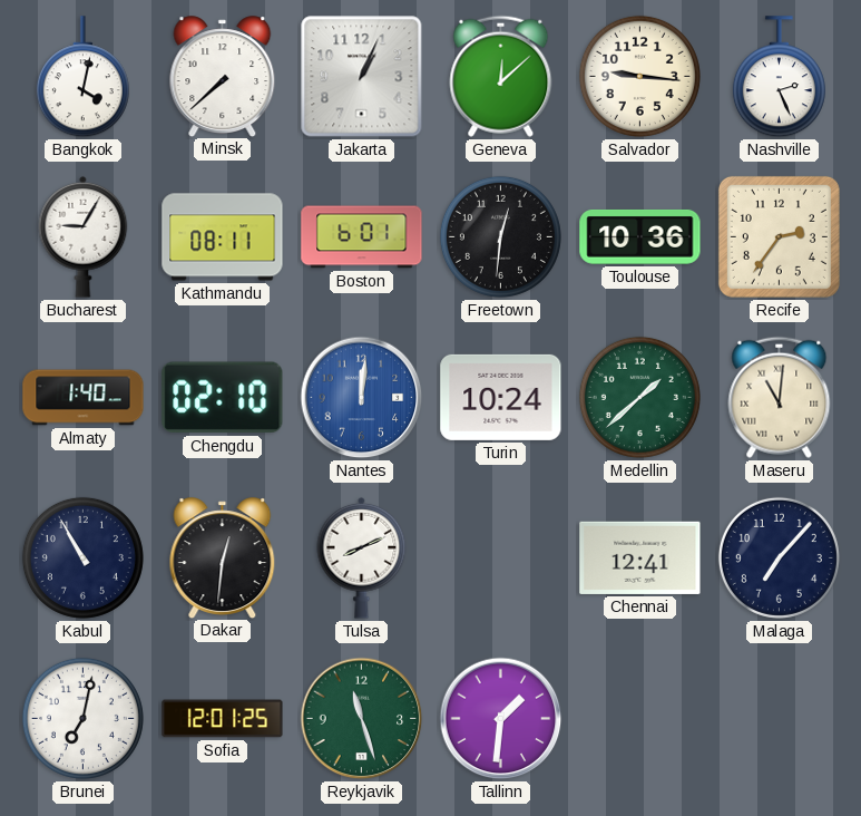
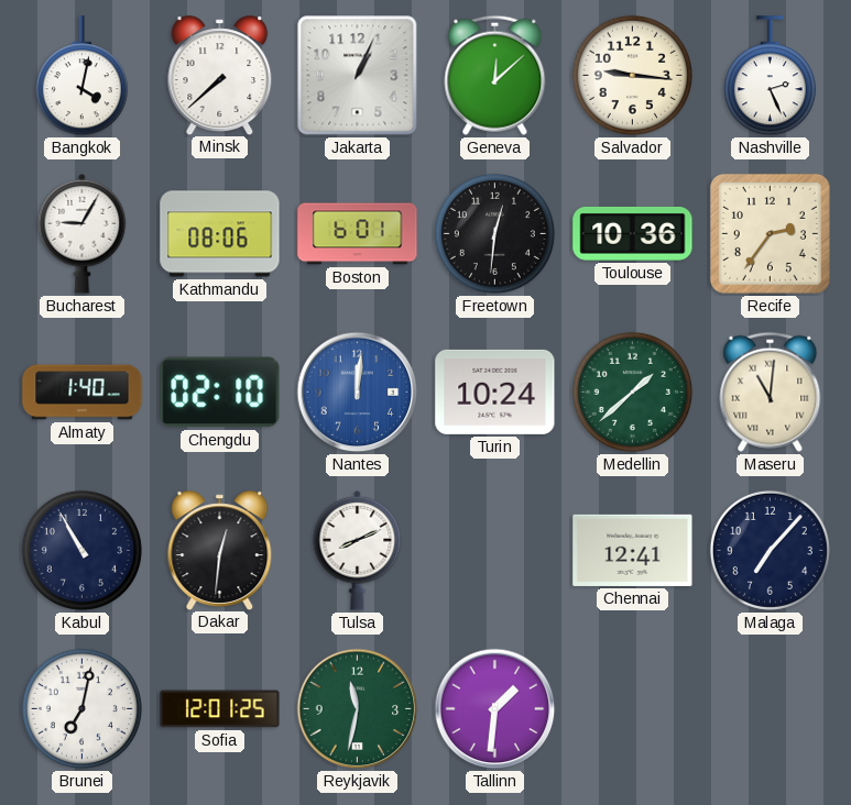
Kathmandu: 08:11 -> 08:06
Reykjavik: 11:27 -> 11:32
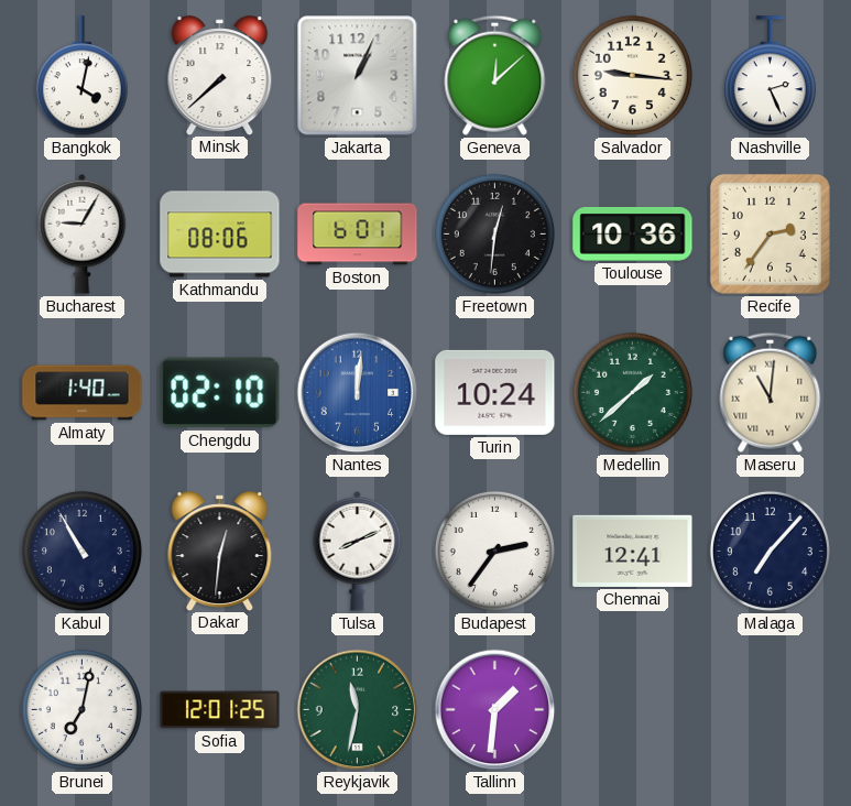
Budapest: none -> 2:36
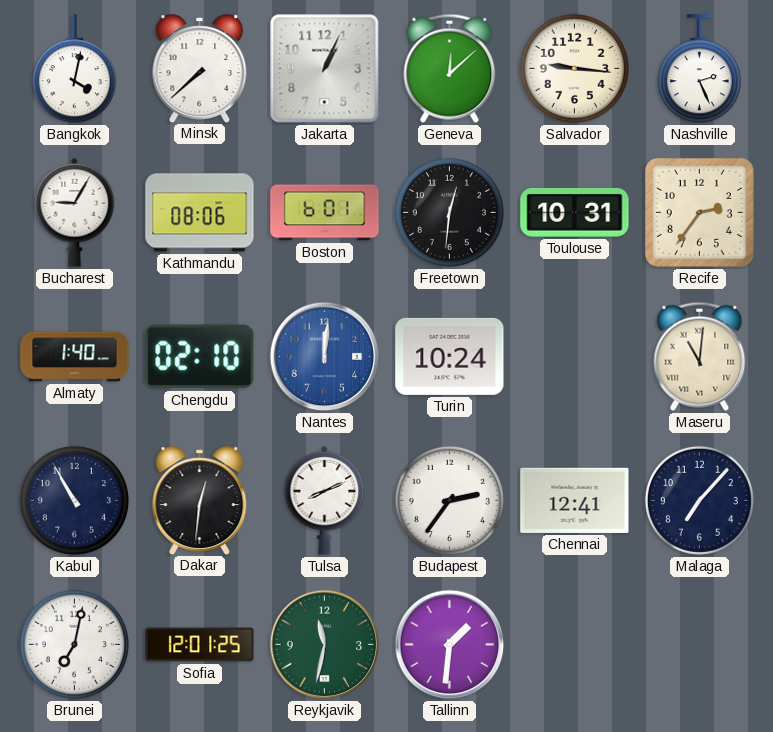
Toulouse: 10:36 -> 10:31
Medellin: 1:38 -> none
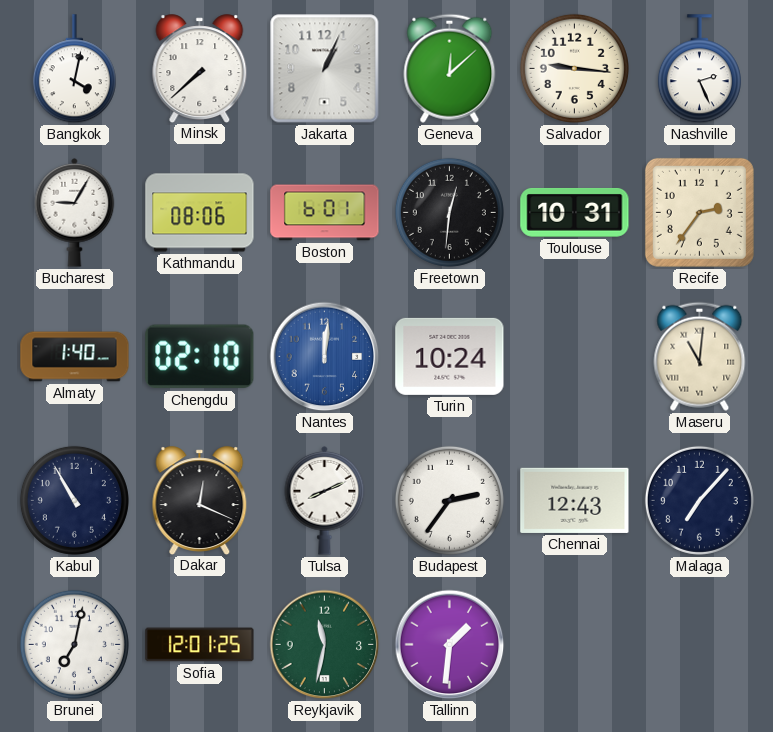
Dakar: 12:31 -> 12:19
Chennai: 12:41 -> 12:43
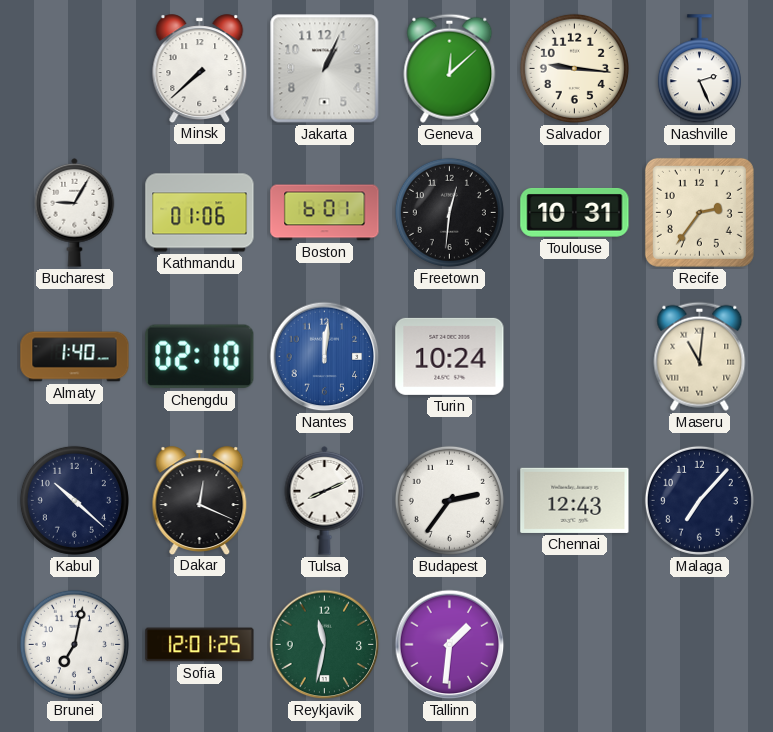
Bangkok: 4:02 -> none
Kathmandu: 08:06 -> 01:06
Kabul: 10:55 -> 10:22
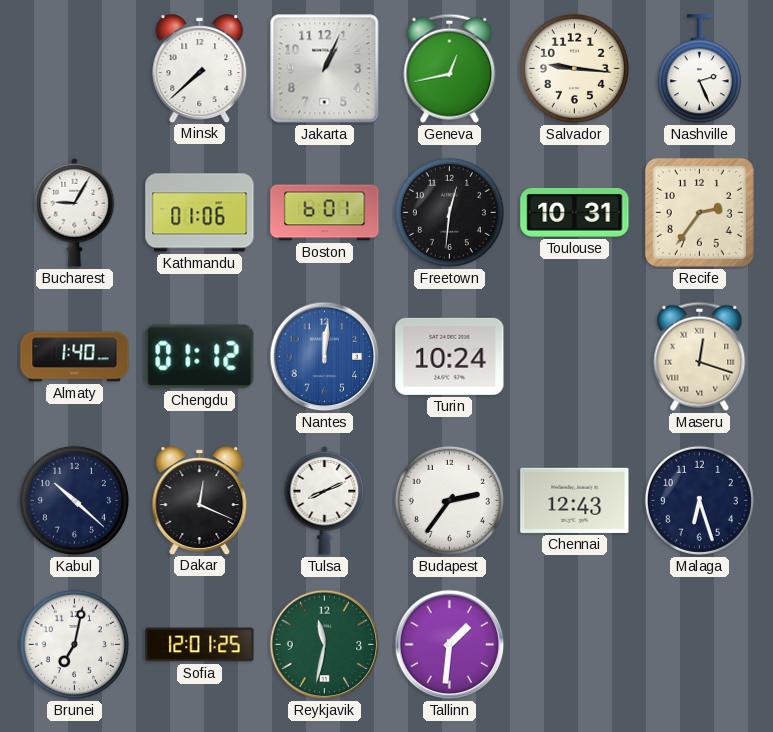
Geneva: 12:08 -> 12:43
Chengdu: 02:10 -> 01:12
Maseru: 11:01 -> 12:18
Malaga: 7:07 -> 6:27
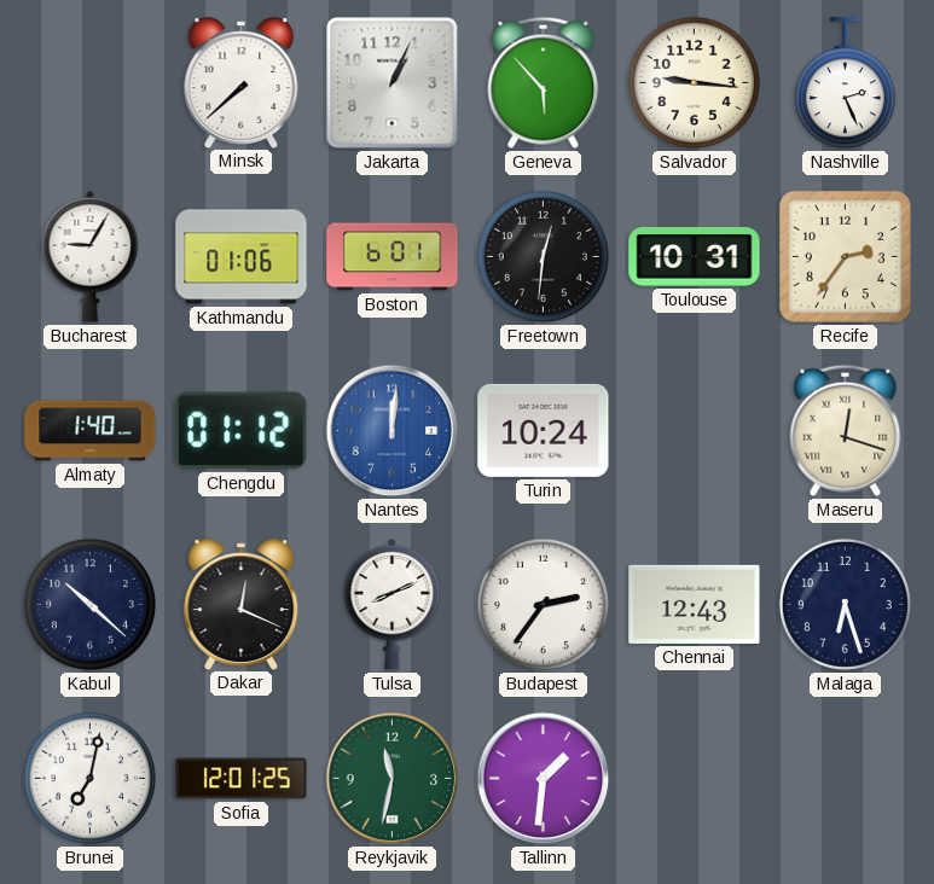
Geneva: 12:43 -> 5:53
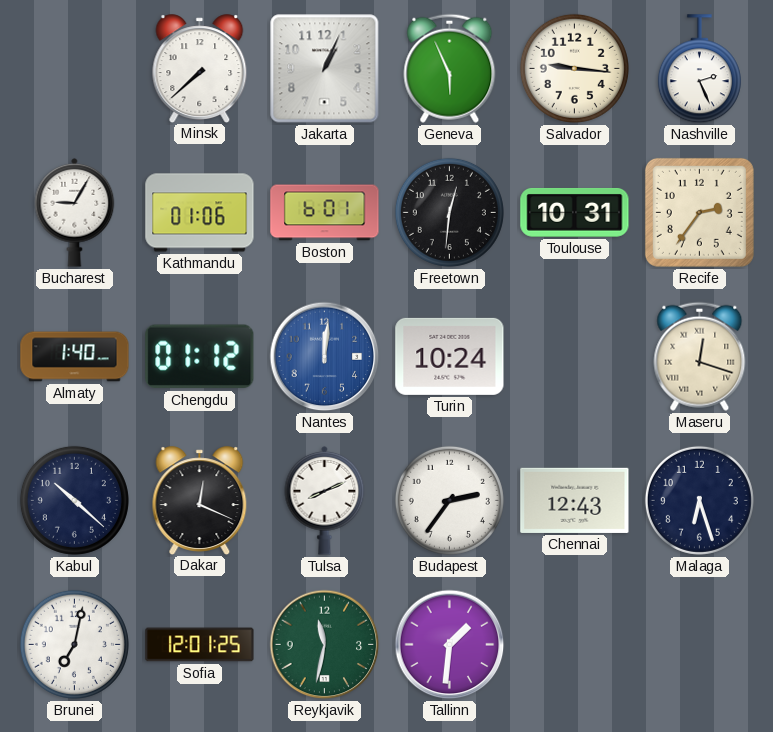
Geneva: 5:53 -> 5:56
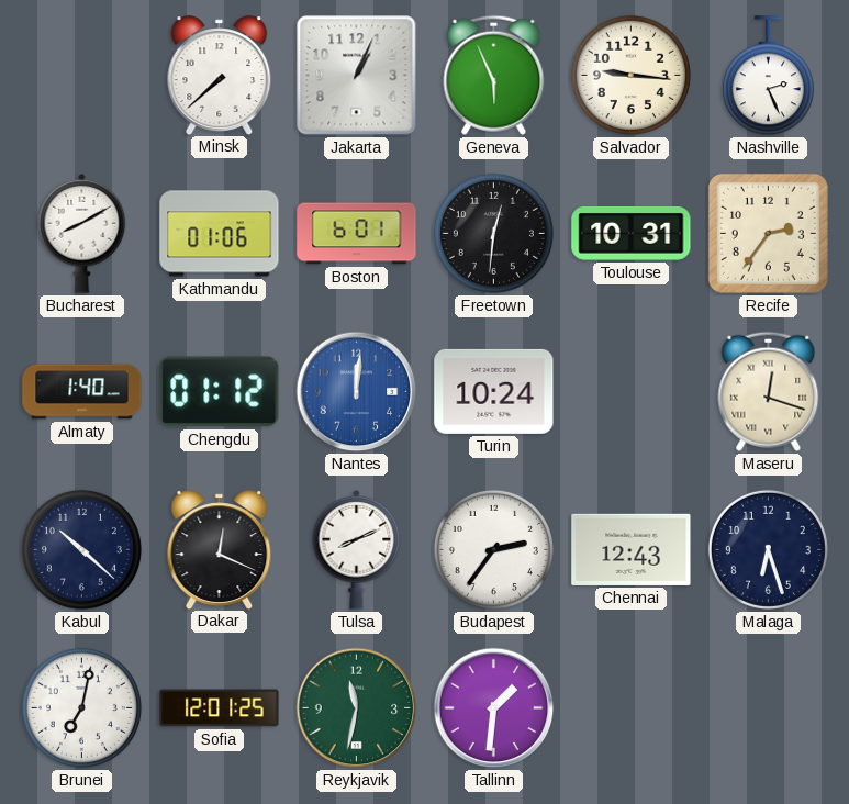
Bucharest: 9:05 -> 8:10
